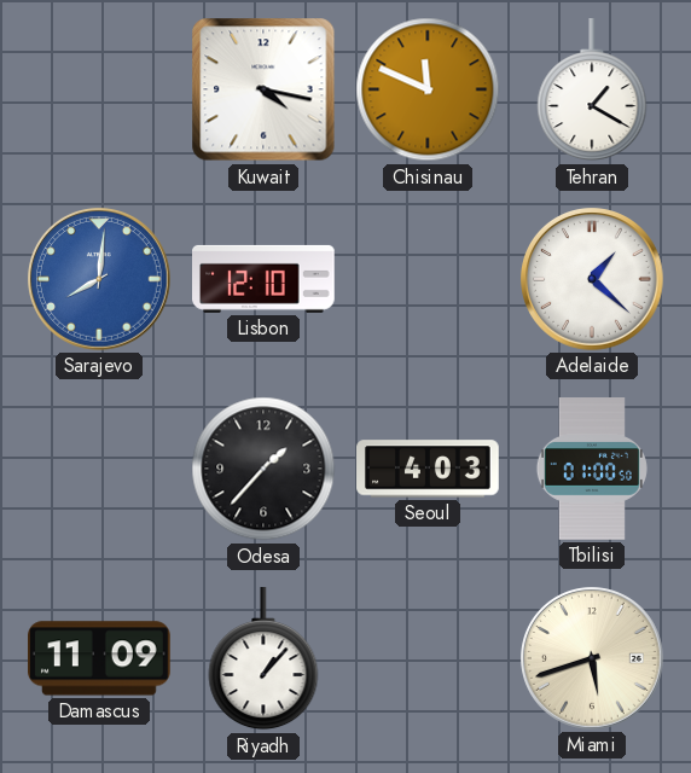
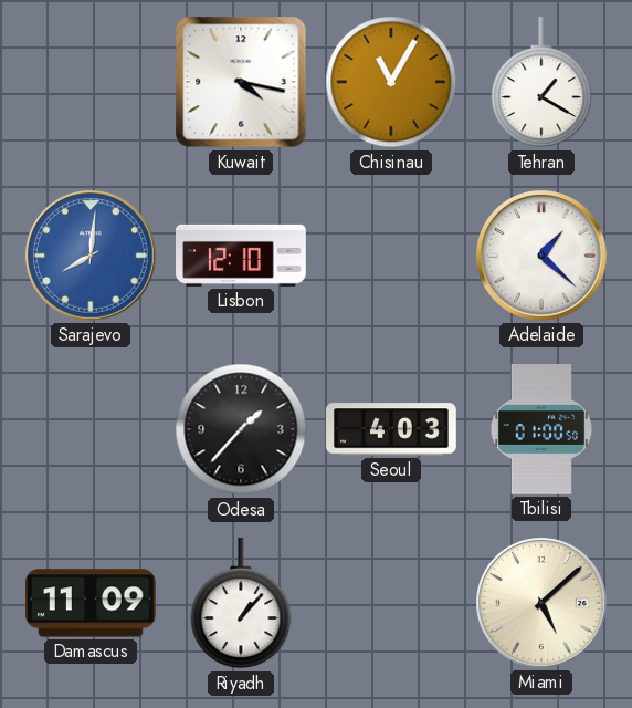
Chisinau: 11:49 -> 11:05
Miami: 5:42 -> 5:08
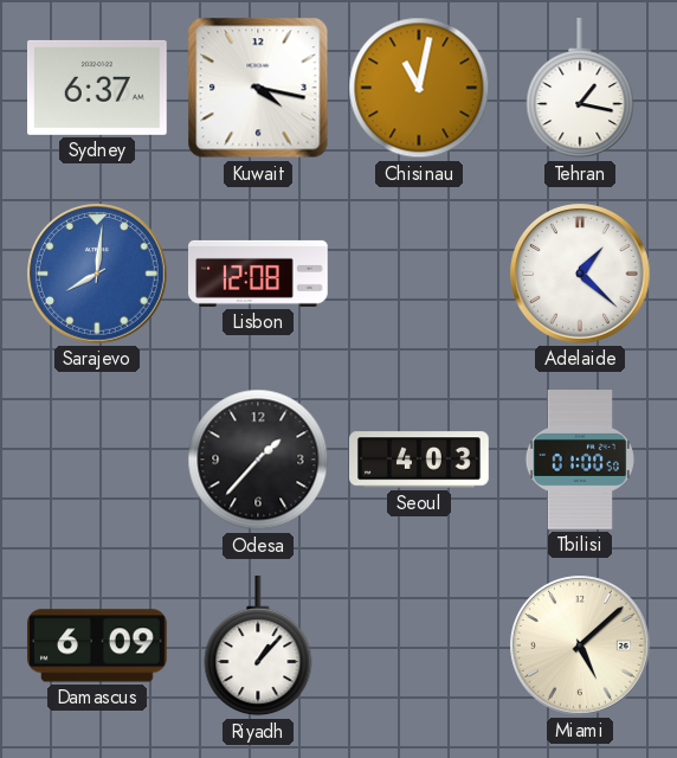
Sydney: none -> 6:37
Chisinau: 11:05 -> 11:02
Tehran: 1:20 -> 1:17
Lisbon: 12:10 -> 12:08
Damascus: 11:09 -> 6:09
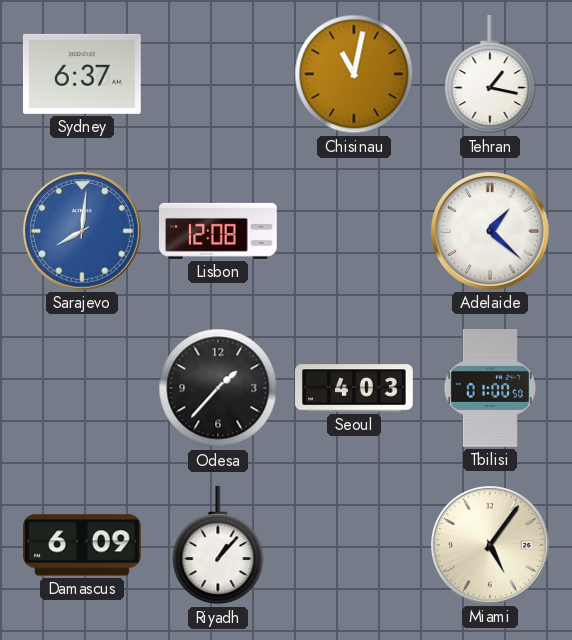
Kuwait: 4:17 -> none
Miami: 5:08 -> 5:06
